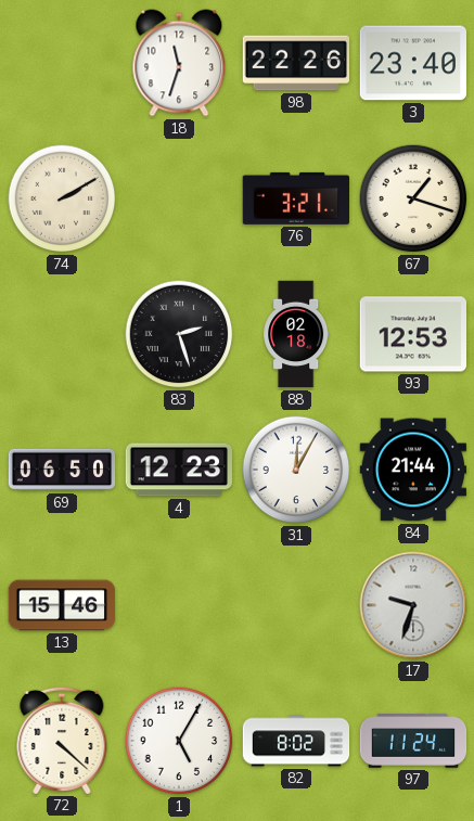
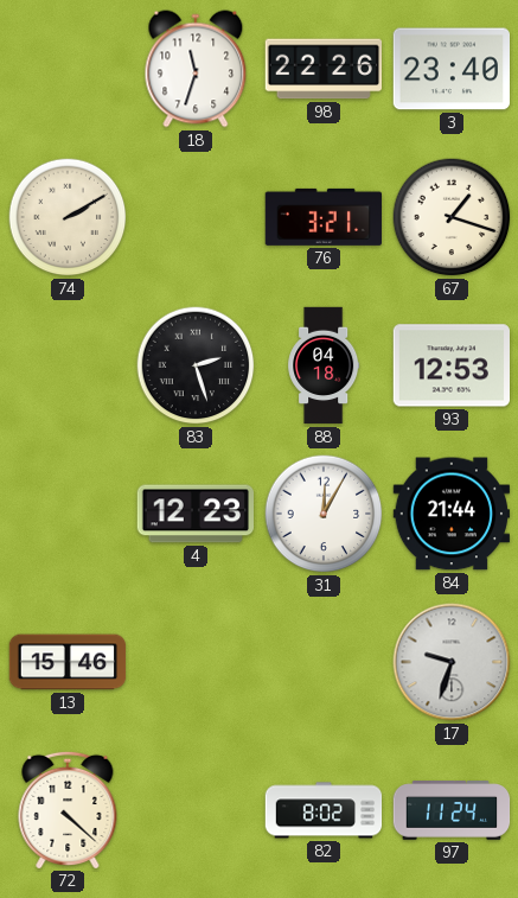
88: 02:18 -> 04:18
69: 06:50 -> none
1: 5:05 -> none
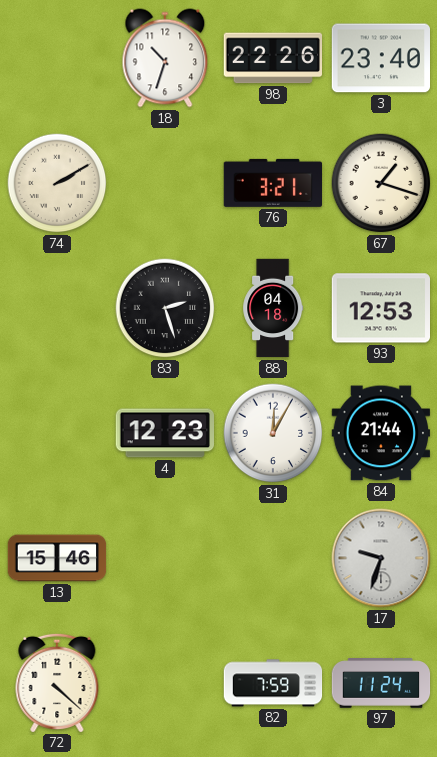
18: 11:33 -> 10:33
82: 8:02 -> 7:59
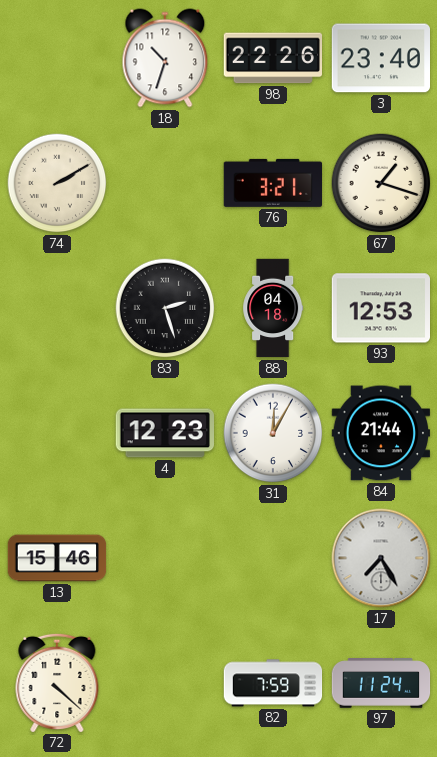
17: 9:33 -> 7:25
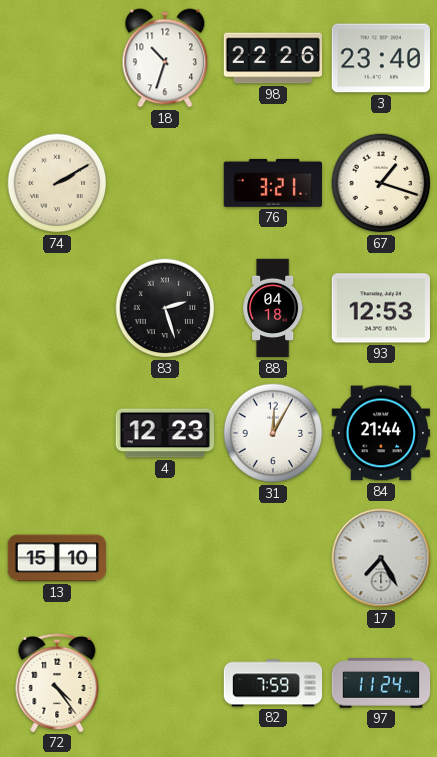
13: 15:46 -> 15:10
72: 4:22 -> 4:24
